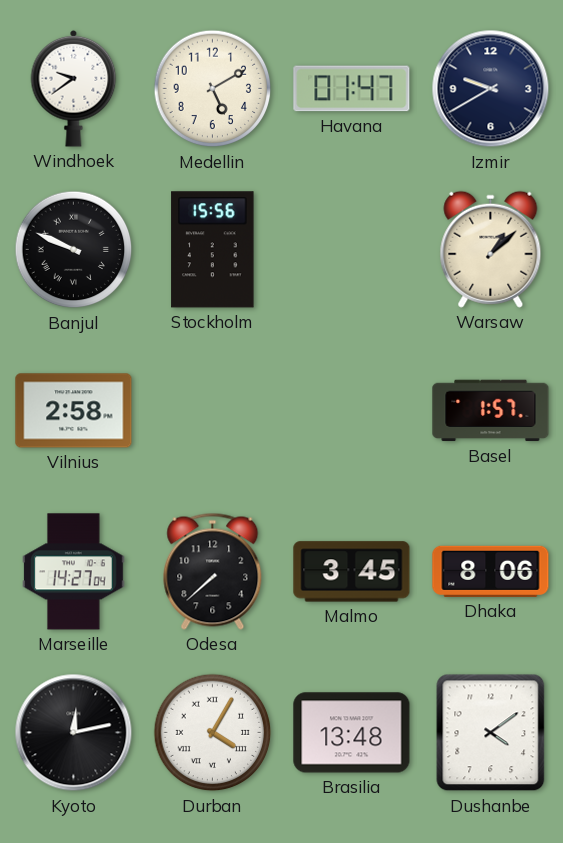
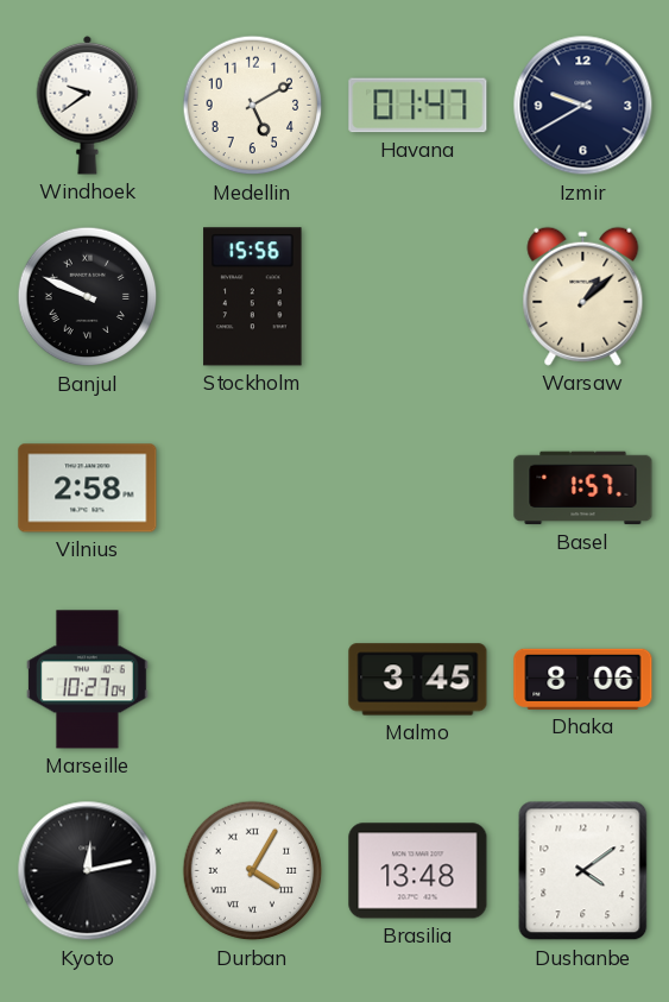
Marseille: 14:27 -> 10:27
Odesa: 7:38 -> none
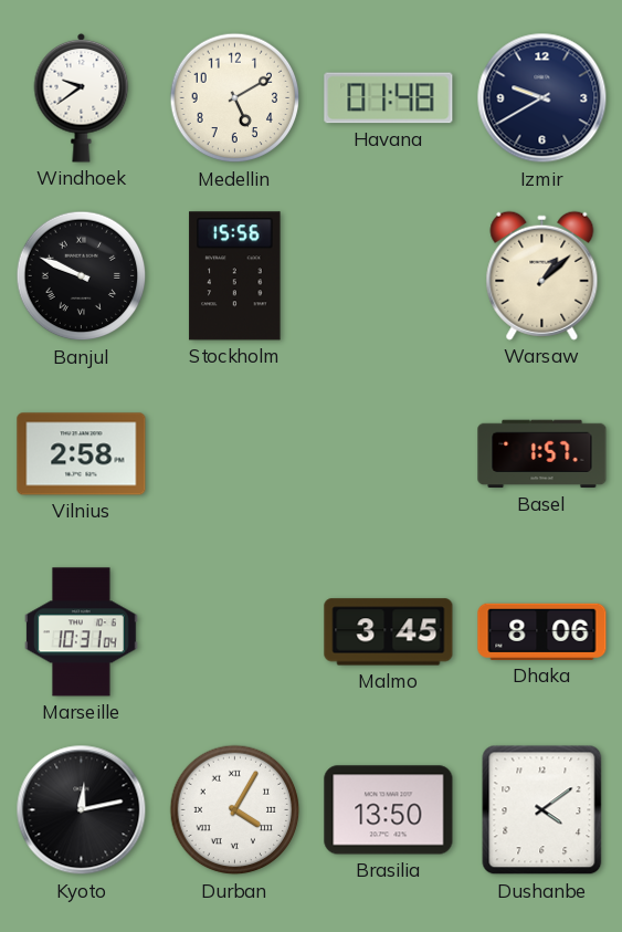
Havana: 01:47 -> 01:48
Marseille: 10:27 -> 10:31
Brasilia: 13:48 -> 13:50
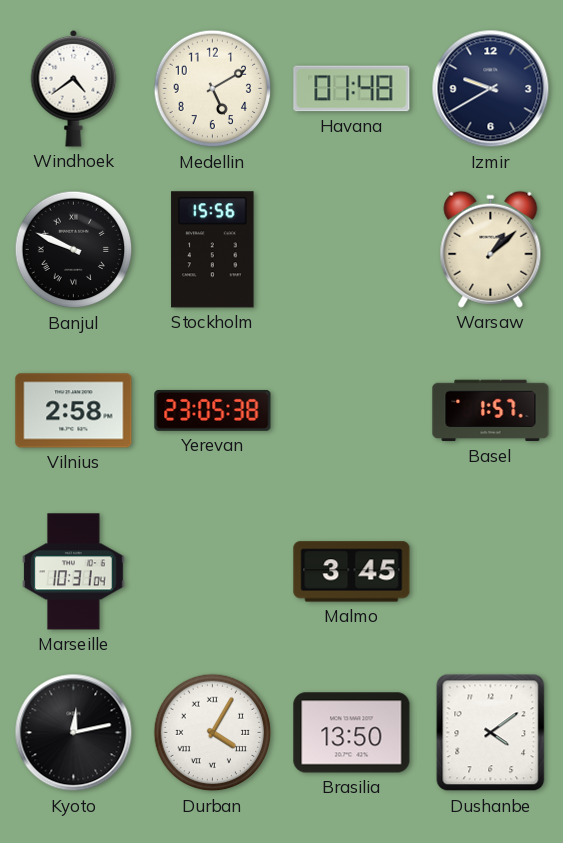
Windhoek: 9:39 -> 4:39
Yerevan: none -> 23:05
Dhaka: 8:06 -> none
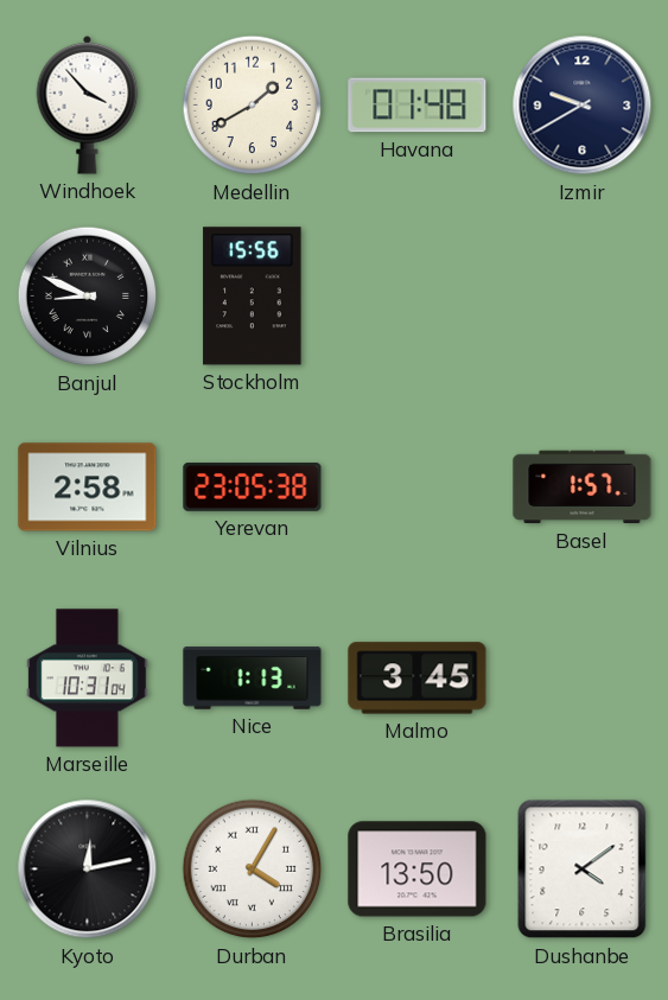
Windhoek: 4:39 -> 3:53
Medellin: 5:10 -> 1:40
Banjul: 9:49 -> 8:49
Warsaw: 1:08 -> none
Nice: none -> 1:13
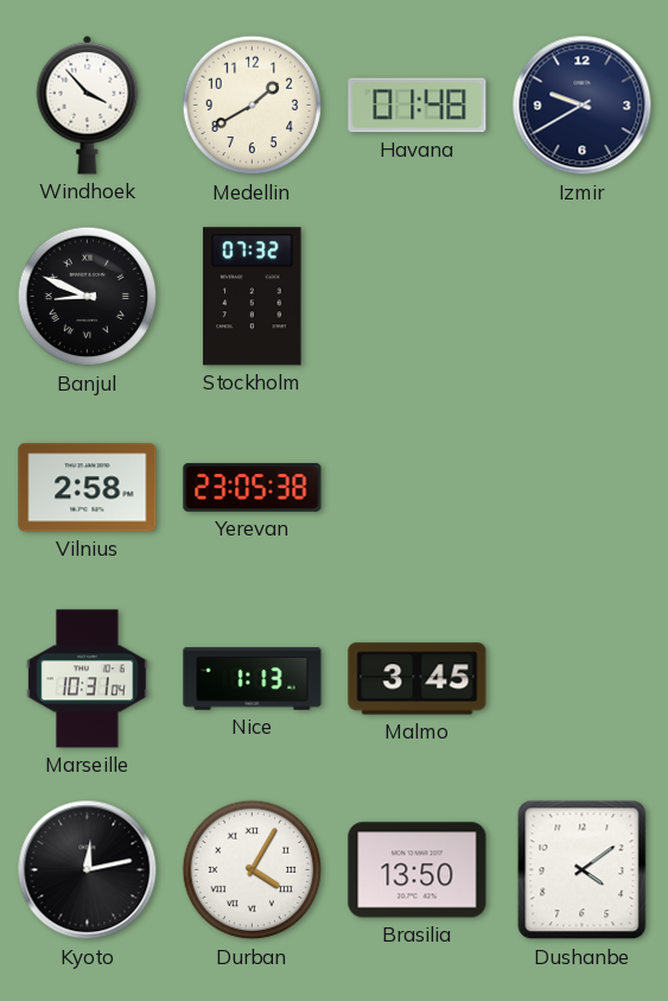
Stockholm: 15:56 -> 07:32
Basel: 1:57 -> none
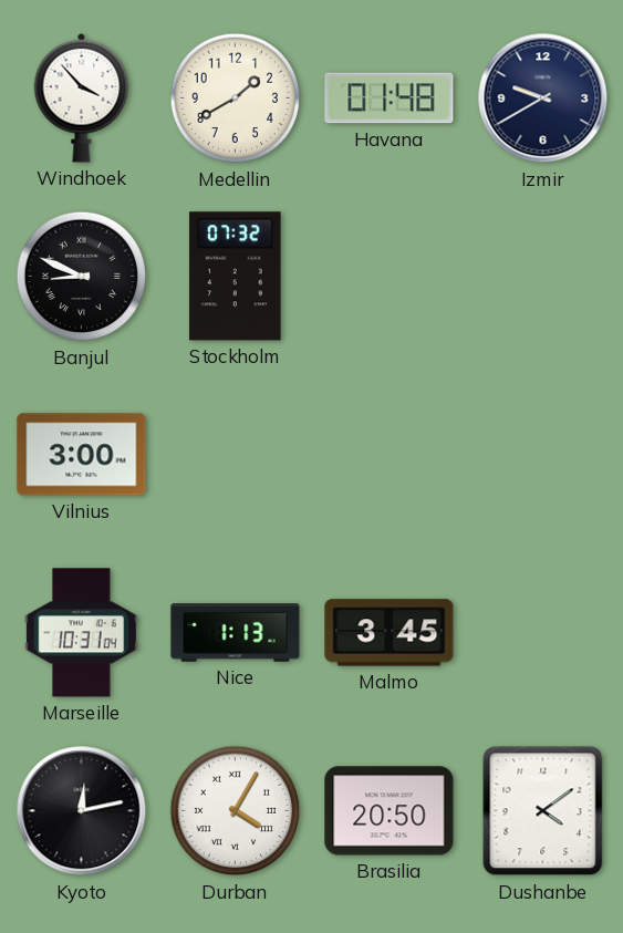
Vilnius: 2:58 -> 3:00
Yerevan: 23:05 -> none
Brasilia: 13:50 -> 20:50
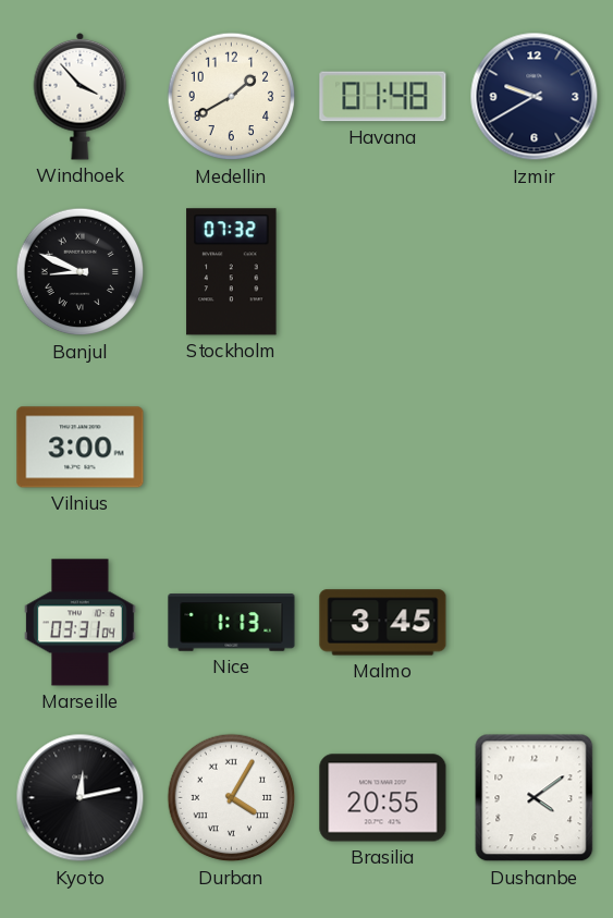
Marseille: 10:31 -> 03:31
Brasilia: 20:50 -> 20:55
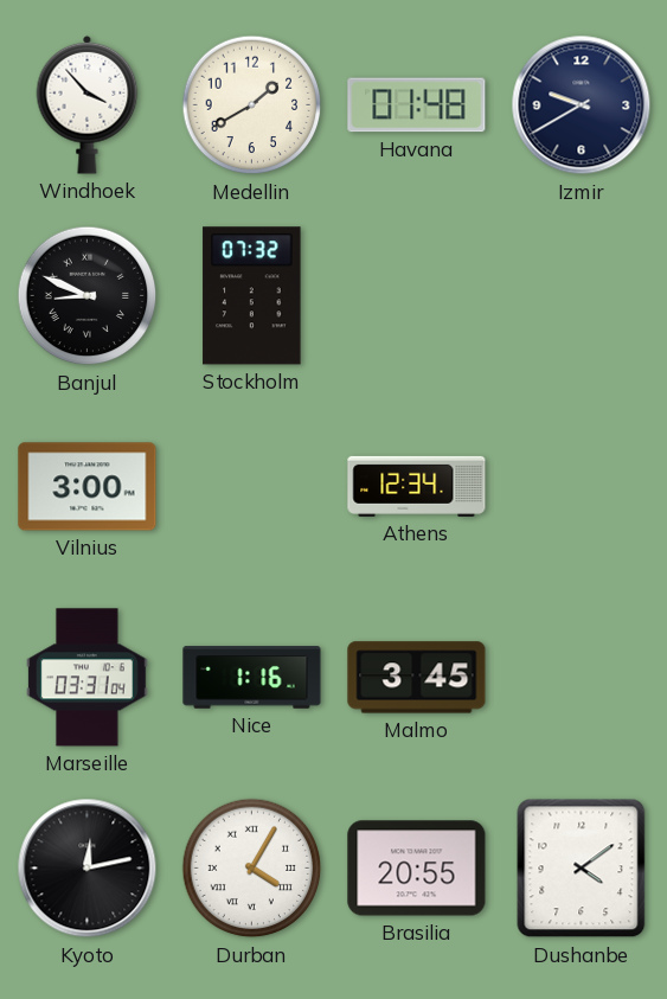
Athens: none -> 12:34
Nice: 1:13 -> 1:16
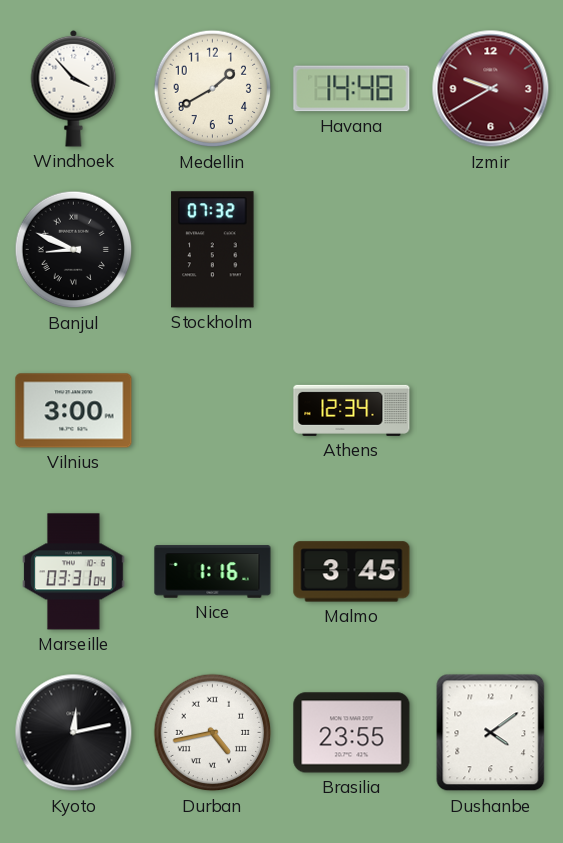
Havana: 01:48 -> 14:48
Izmir dial: navy -> burgundy
Durban: 4:05 -> 4:43
Brasilia: 20:55 -> 23:55
